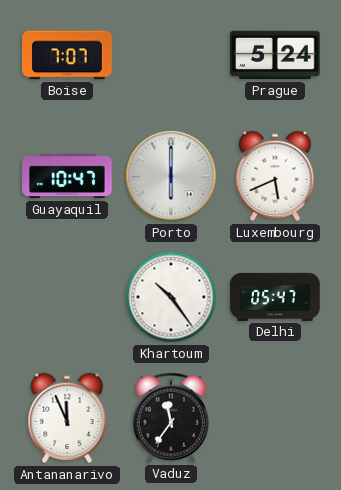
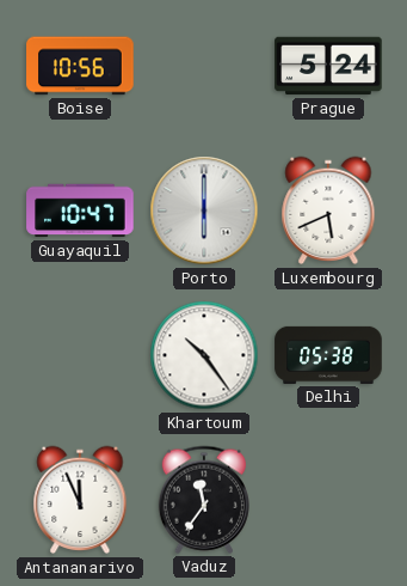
Boise: 7:07 -> 10:56
Delhi: 05:47 -> 05:38
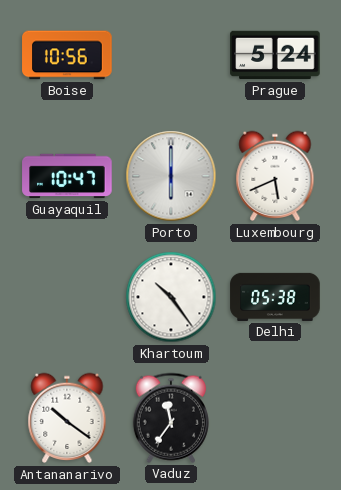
Antananarivo: 11:56 -> 10:21
